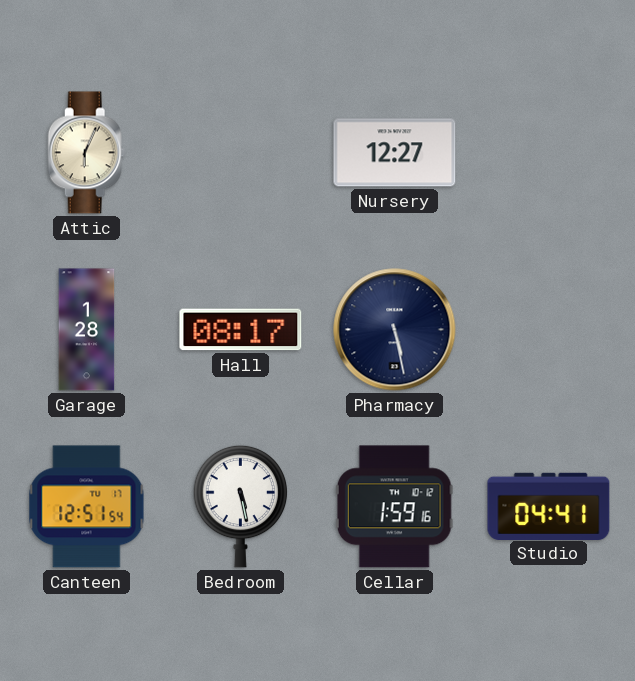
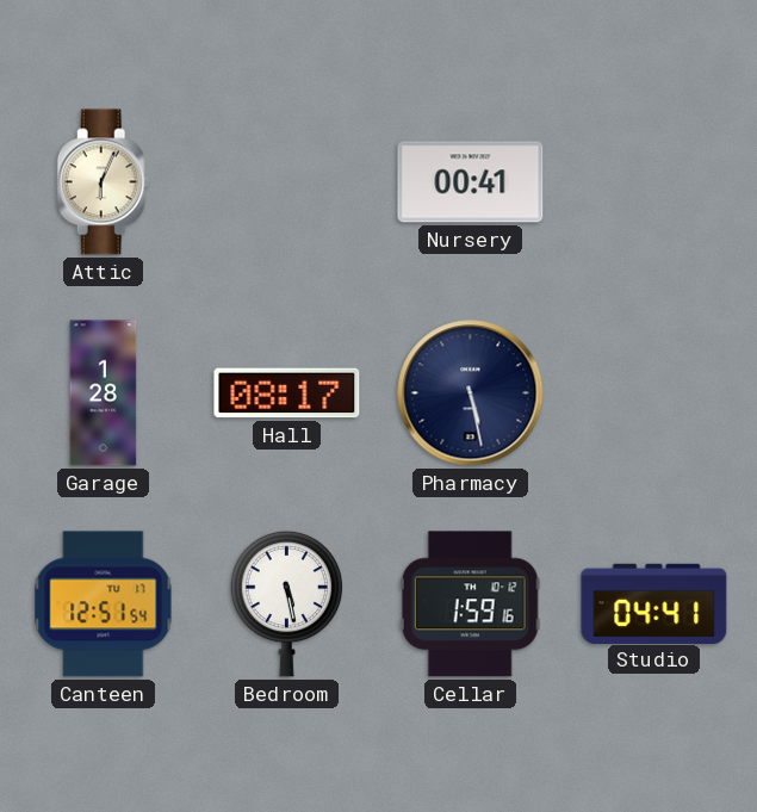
Nursery: 12:27 -> 00:41
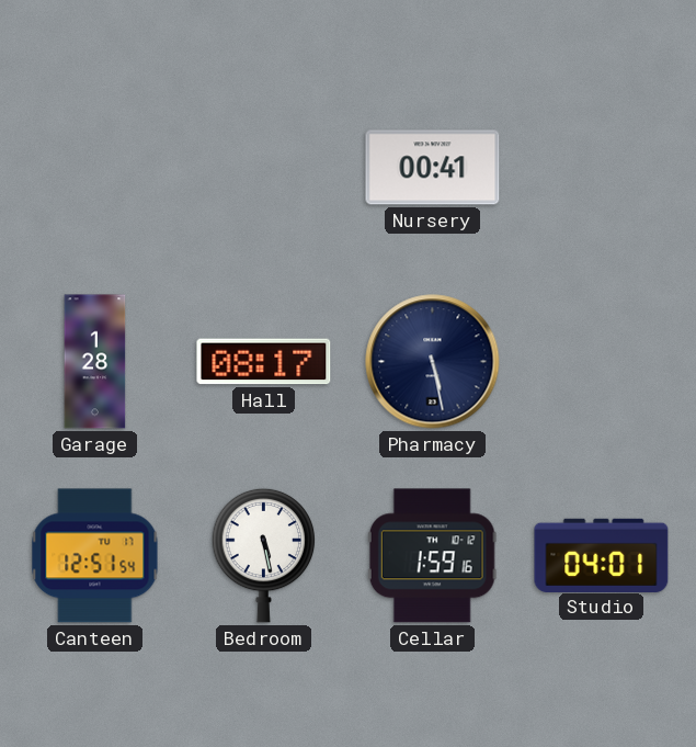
Attic: 6:04 -> none
Studio: 04:41 -> 04:01
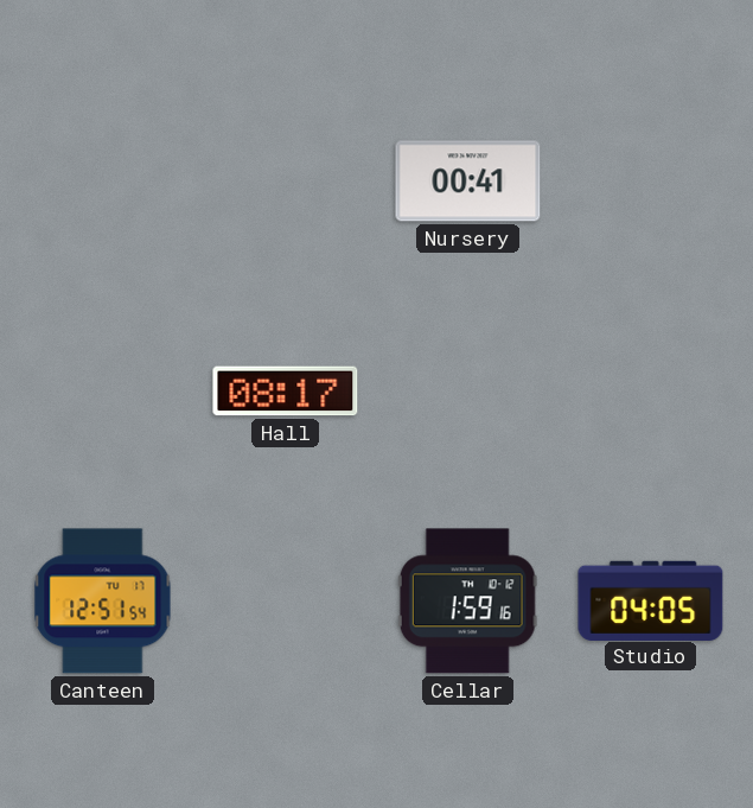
Garage: 1:28 -> none
Pharmacy: 5:28 -> none
Bedroom: 5:28 -> none
Studio: 04:01 -> 04:05
